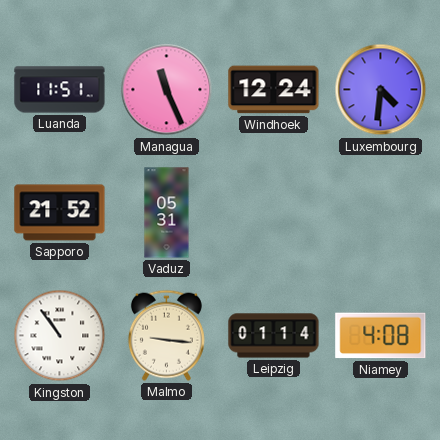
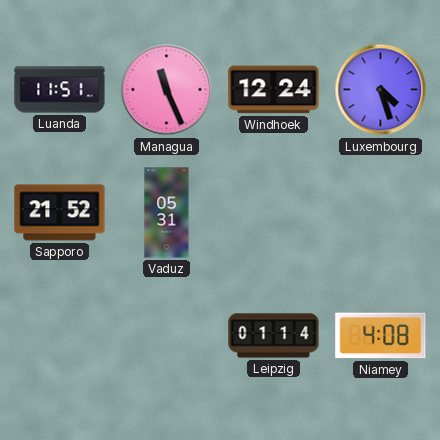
Luxembourg: 4:31 -> 4:27
Kingston: 10:54 -> none
Malmo: 9:16 -> none
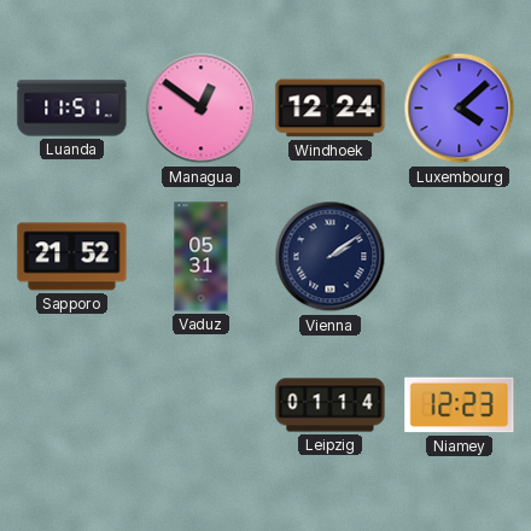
Managua: 11:26 -> 12:51
Luxembourg: 4:27 -> 4:08
Vienna: none -> 2:09
Niamey: 4:08 -> 12:23
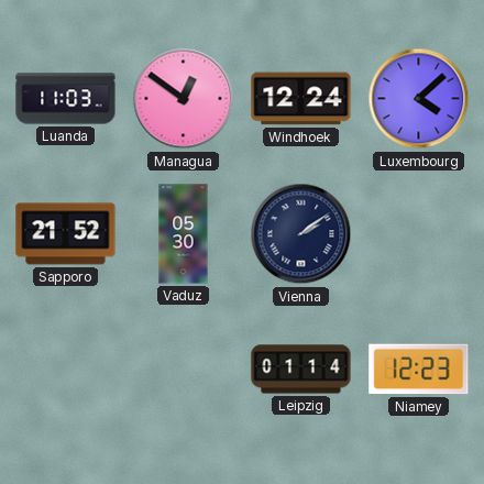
Luanda: 11:51 -> 11:03
Vaduz: 05:31 -> 05:30
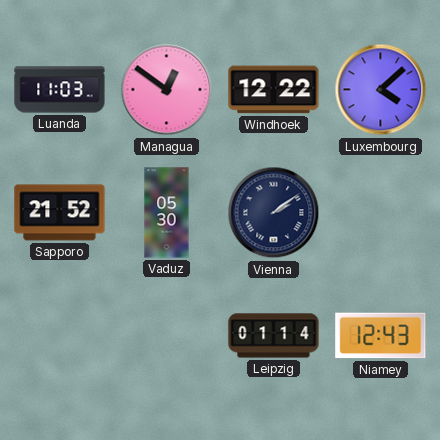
Windhoek: 12:24 -> 12:22
Niamey: 12:23 -> 12:43
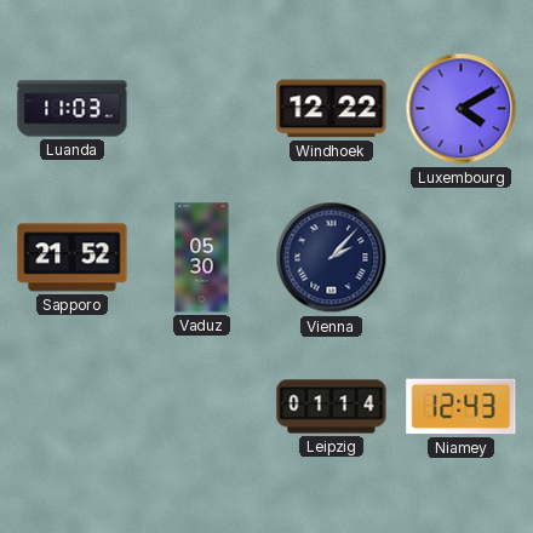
Managua: 12:51 -> none
Luxembourg: 4:08 -> 4:10
Vienna: 2:09 -> 2:07
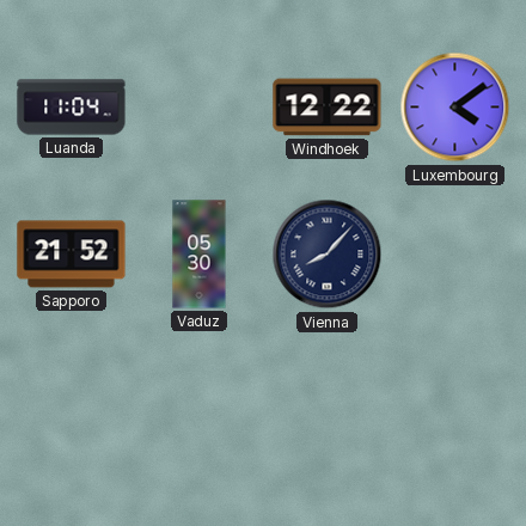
Luanda: 11:03 -> 11:04
Luxembourg: 4:10 -> 4:09
Vienna: 2:07 -> 8:07
Leipzig: 01:14 -> none
Niamey: 12:43 -> none
